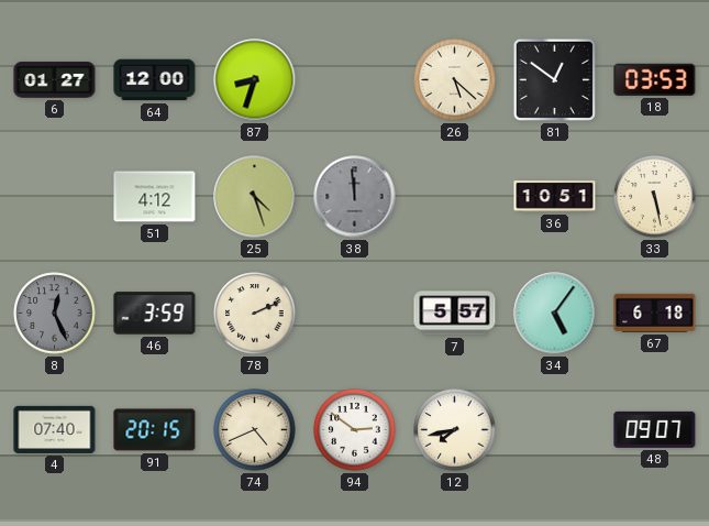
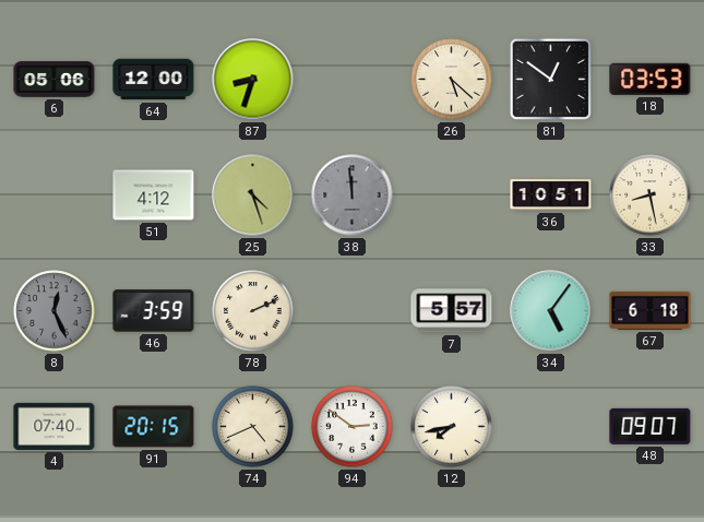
6: 01:27 -> 05:06
33: 5:28 -> 8:28
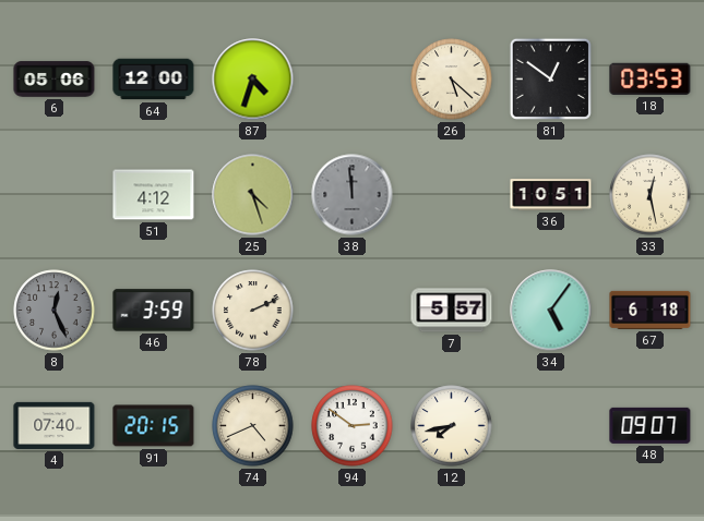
87: 8:33 -> 4:33
33: 8:28 -> 12:28
